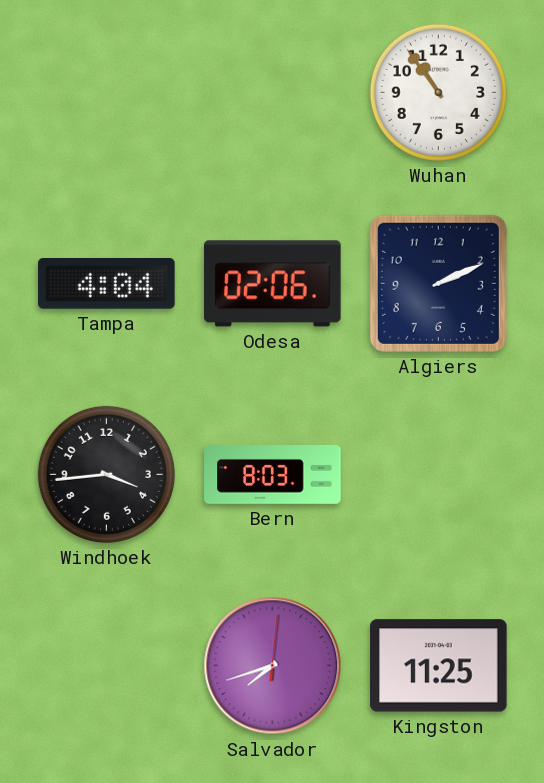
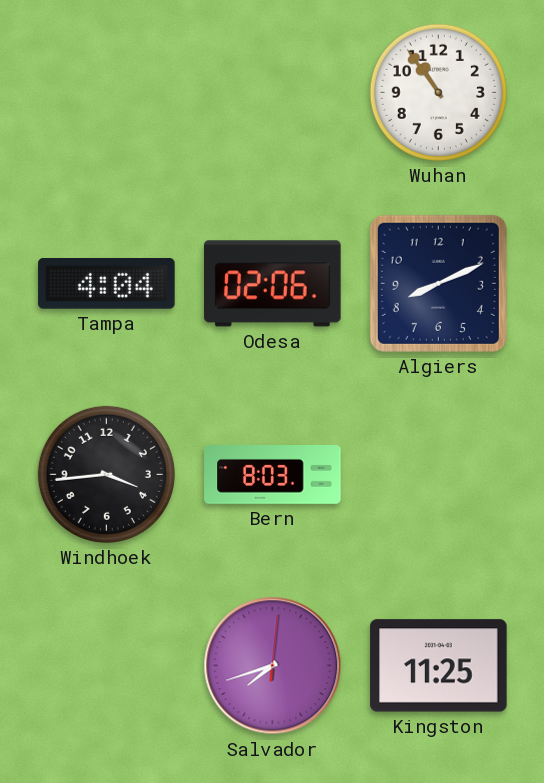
Algiers: 2:11 -> 8:11
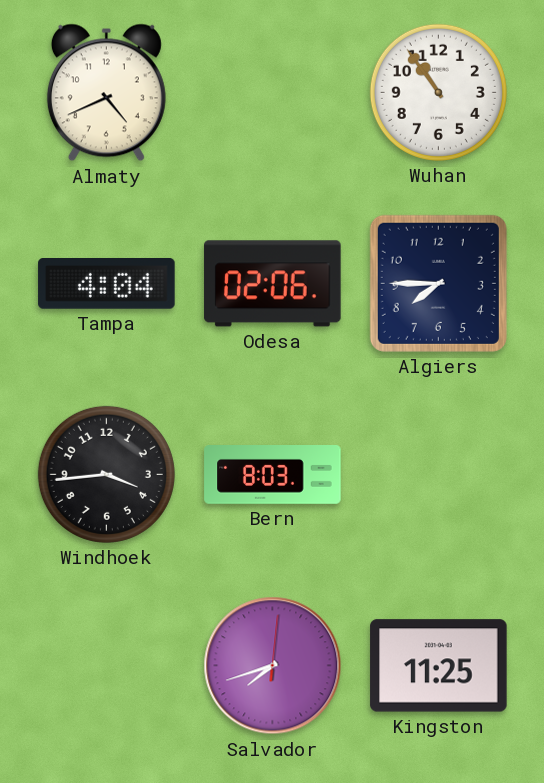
Almaty: none -> 4:41
Algiers: 8:11 -> 7:45
